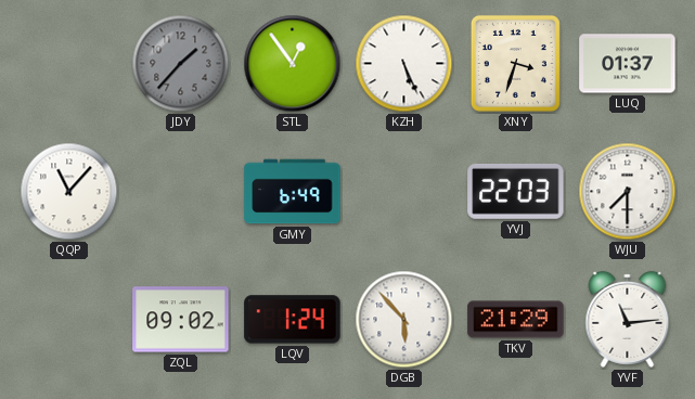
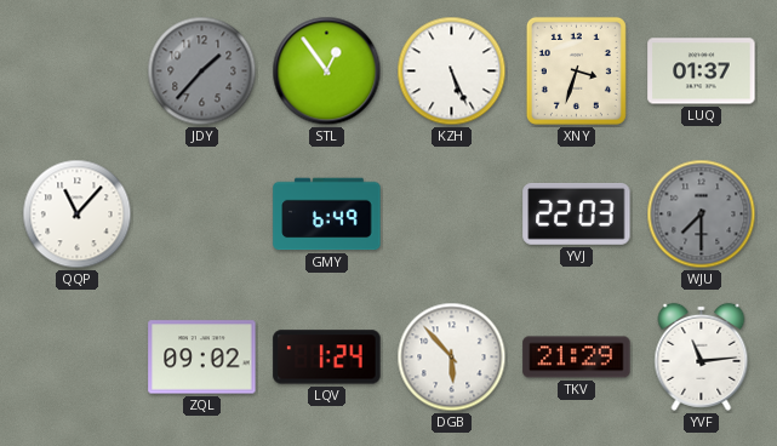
WJU dial: white -> grey
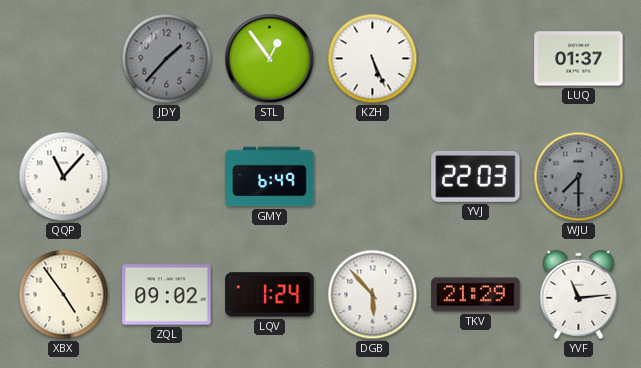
XNY: 3:33 -> none
XBX: none -> 4:54
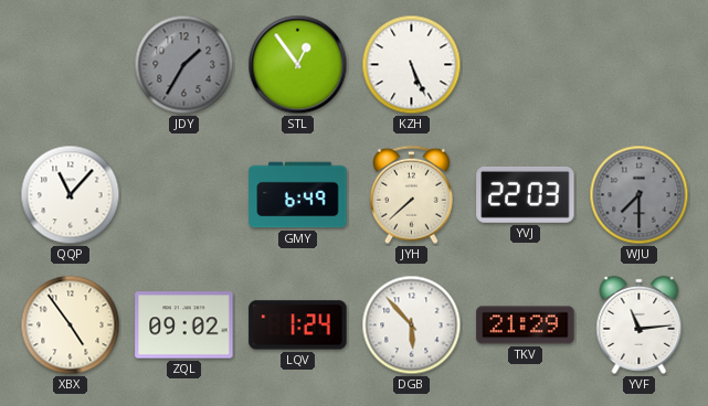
JDY: 1:37 -> 1:35
LUQ: 01:37 -> none
JYH: none -> 7:38
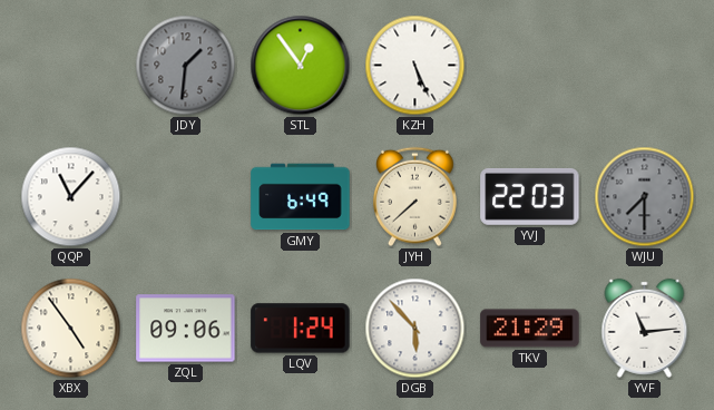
JDY: 1:35 -> 1:31
ZQL: 09:02 -> 09:06
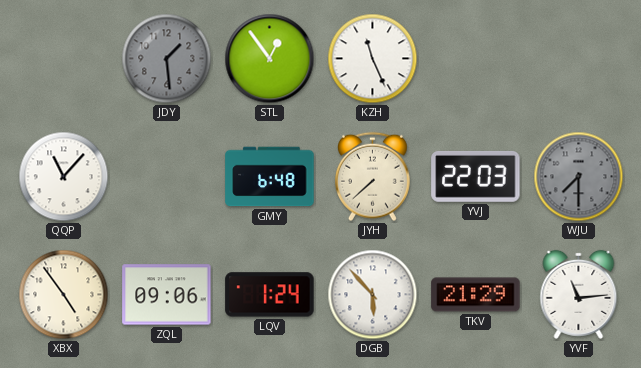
JDY: 1:31 -> 1:29
KZH: 5:26 -> 11:26
GMY: 6:49 -> 6:48
